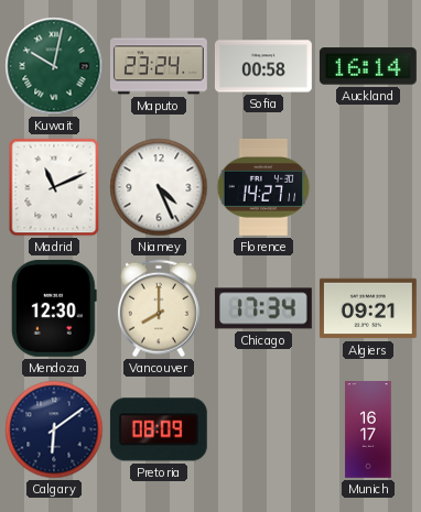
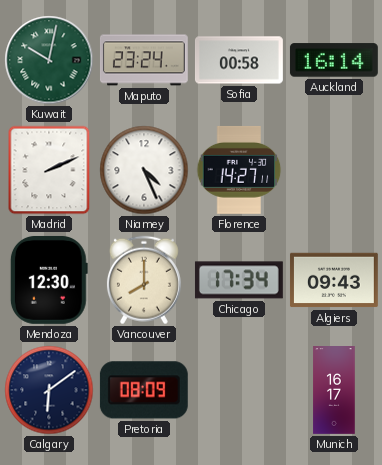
Madrid: 11:11 -> 2:11
Algiers: 09:21 -> 09:43
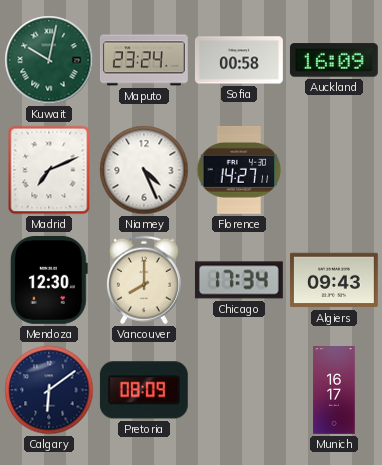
Auckland: 16:14 -> 16:09
Madrid: 2:11 -> 7:11
